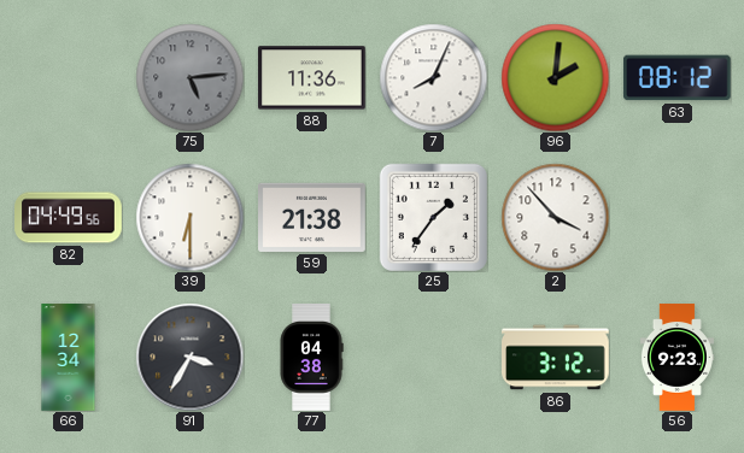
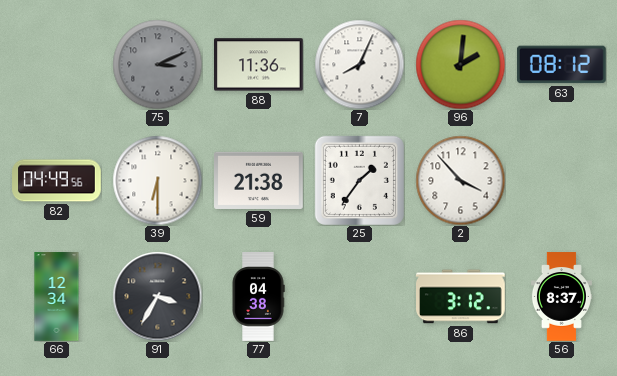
75: 5:14 -> 3:11
56: 9:23 -> 8:37
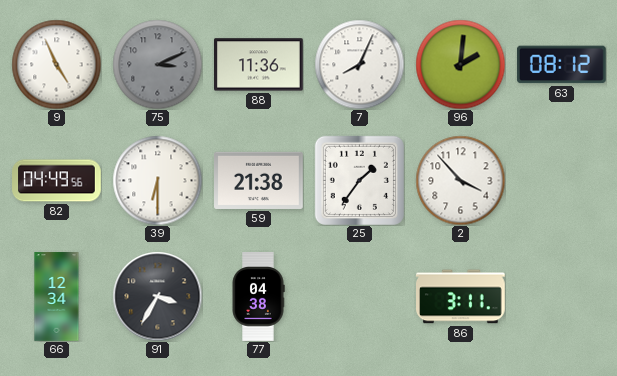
9: none -> 4:56
86: 3:12 -> 3:11
56: 8:37 -> none
